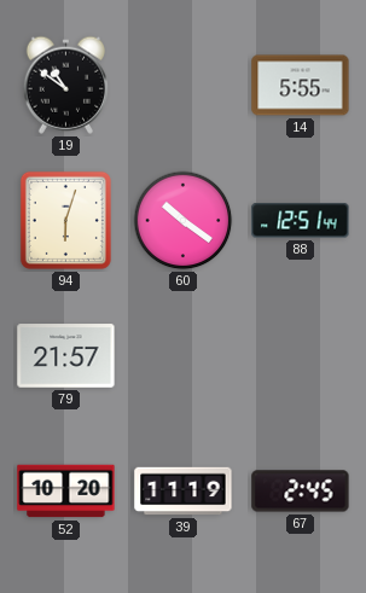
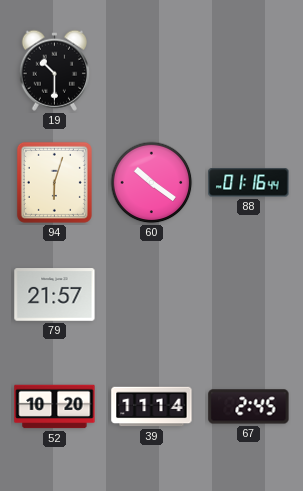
19: 10:51 -> 10:30
14: 5:55 -> none
88: 12:51 -> 01:16
39: 11:19 -> 11:14
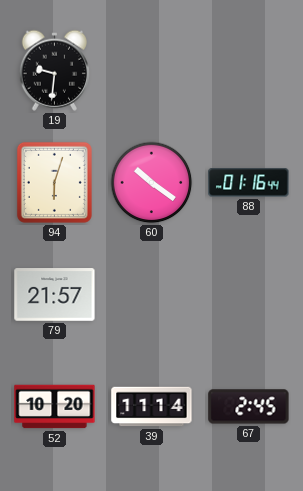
19: 10:30 -> 9:31
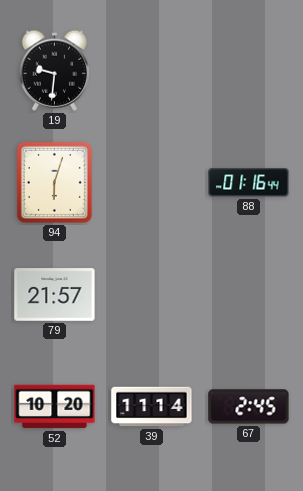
60: 10:21 -> none
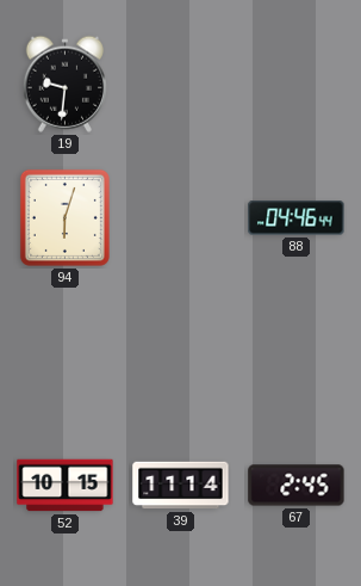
88: 01:16 -> 04:46
79: 21:57 -> none
52: 10:20 -> 10:15
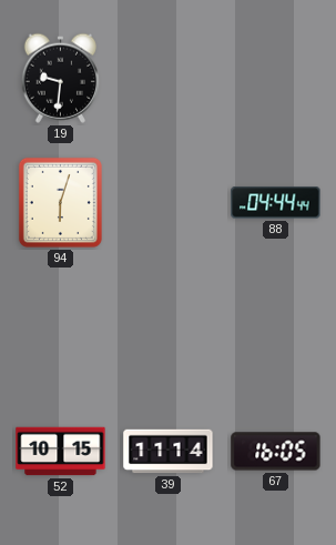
88: 04:46 -> 04:44
67: 2:45 -> 16:05
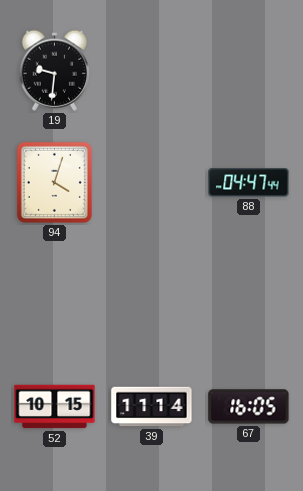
94: 6:03 -> 4:03
88: 04:44 -> 04:47
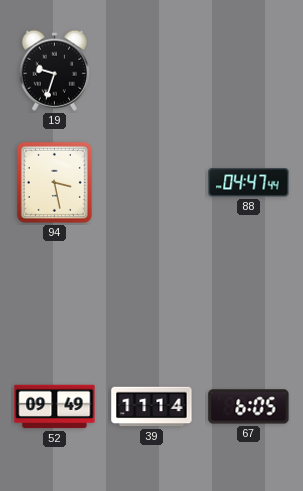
19: 9:31 -> 9:33
94: 4:03 -> 3:28
52: 10:15 -> 09:49
67: 16:05 -> 6:05
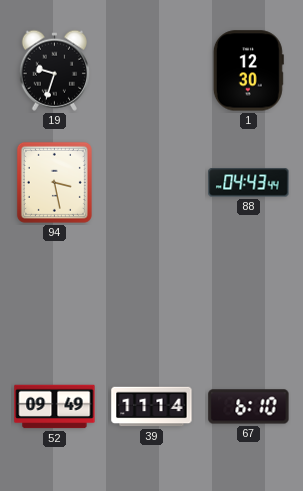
1: none -> 12:30
88: 04:47 -> 04:43
67: 6:05 -> 6:10
